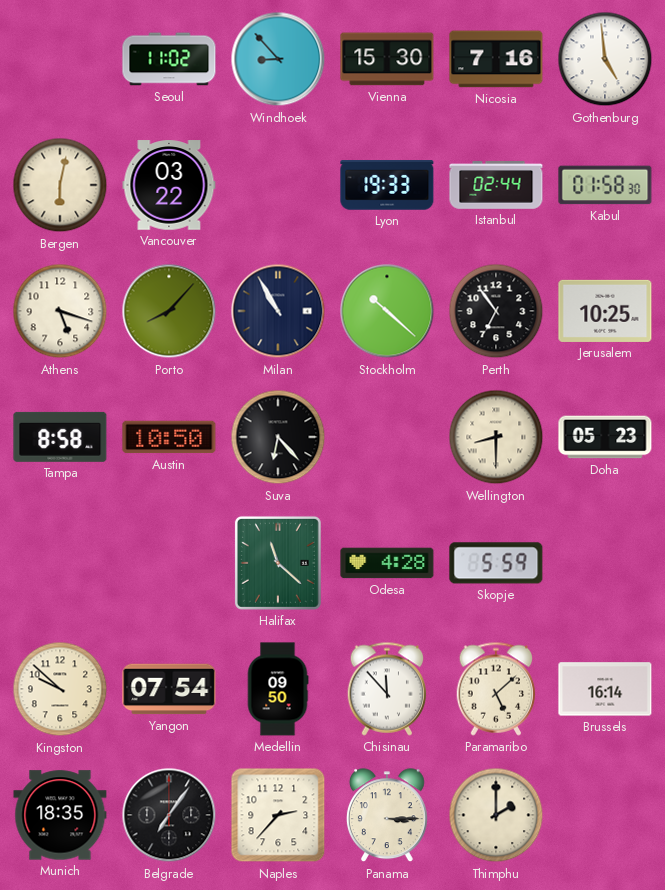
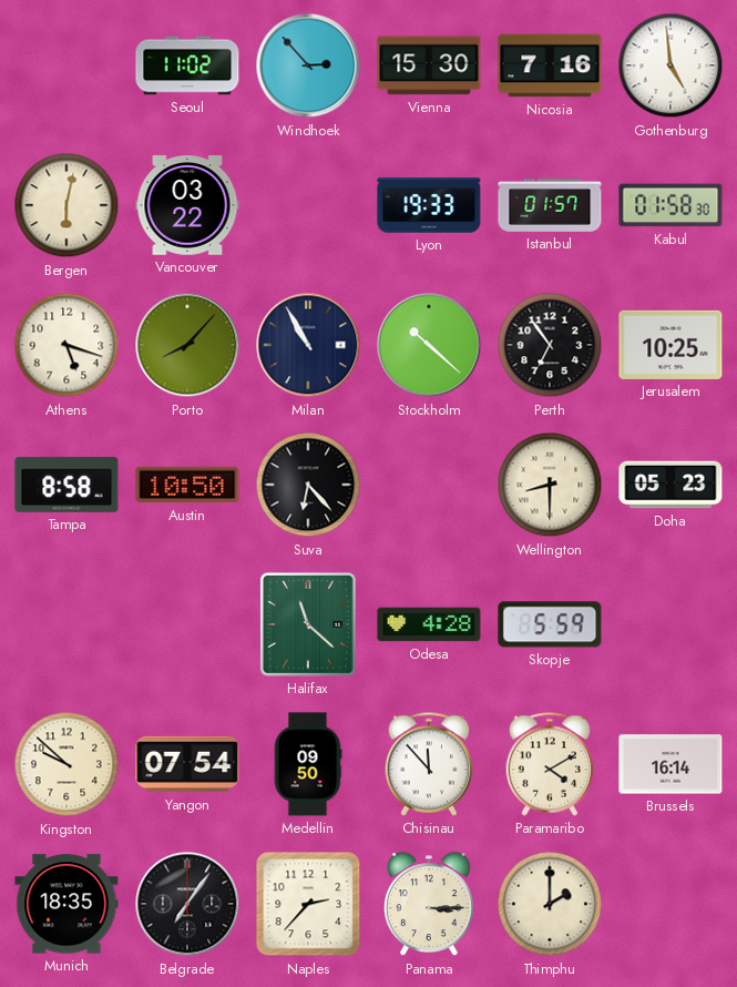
Windhoek: 8:53 -> 2:53
Istanbul: 02:44 -> 01:57
Paramaribo: 5:08 -> 4:10
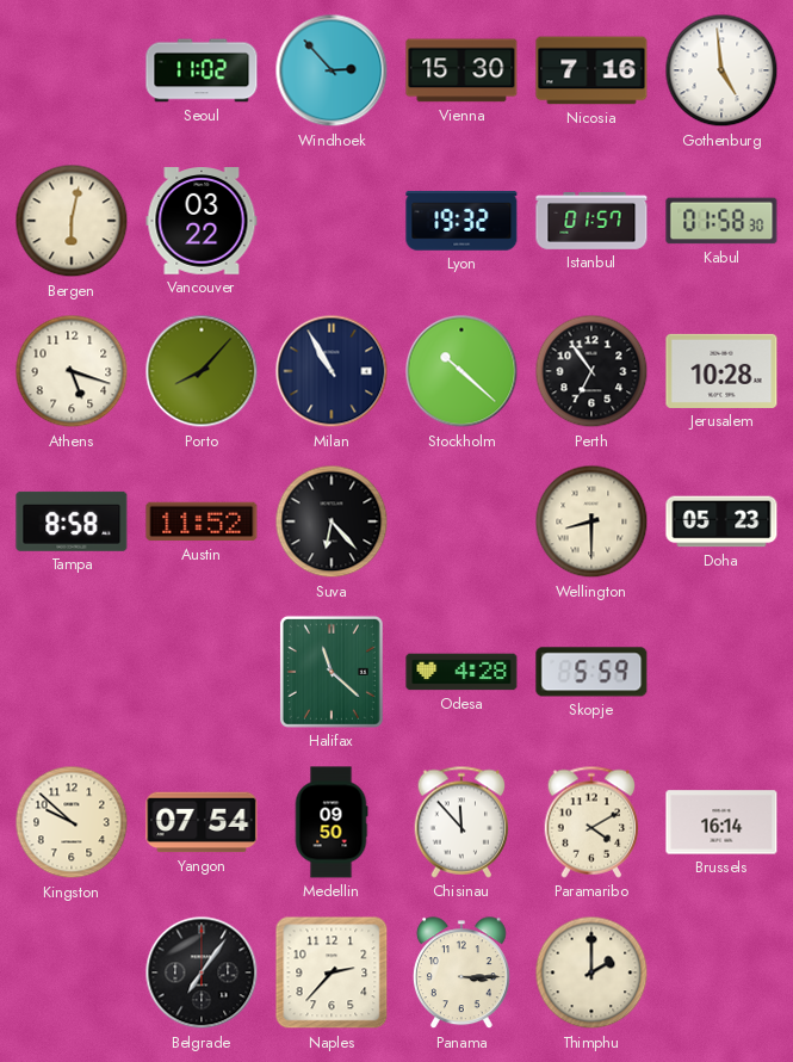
Lyon: 19:33 -> 19:32
Jerusalem: 10:25 -> 10:28
Austin: 10:50 -> 11:52
Munich: 18:35 -> none
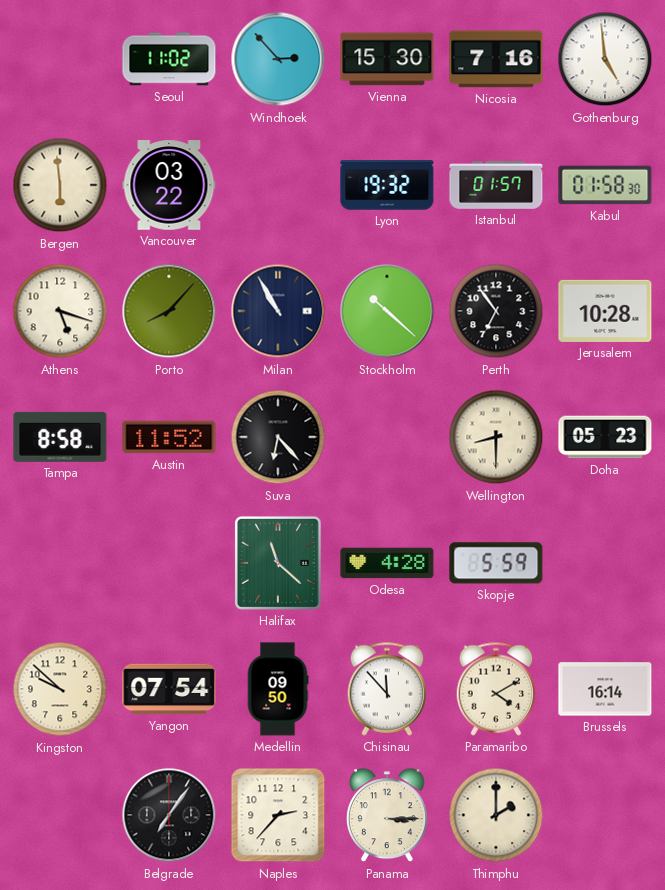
Bergen: 6:02 -> 5:59
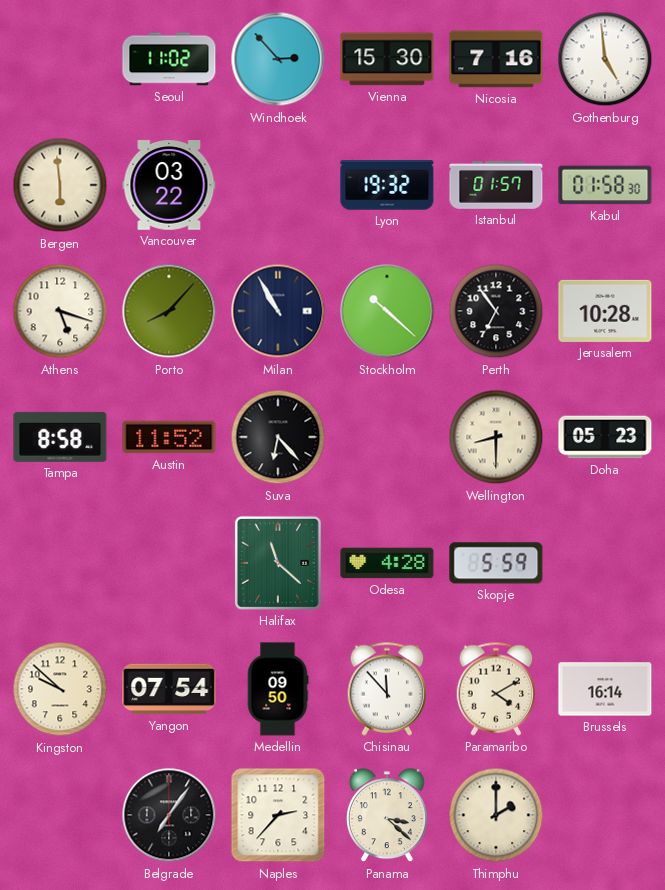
Panama: 3:15 -> 3:22
